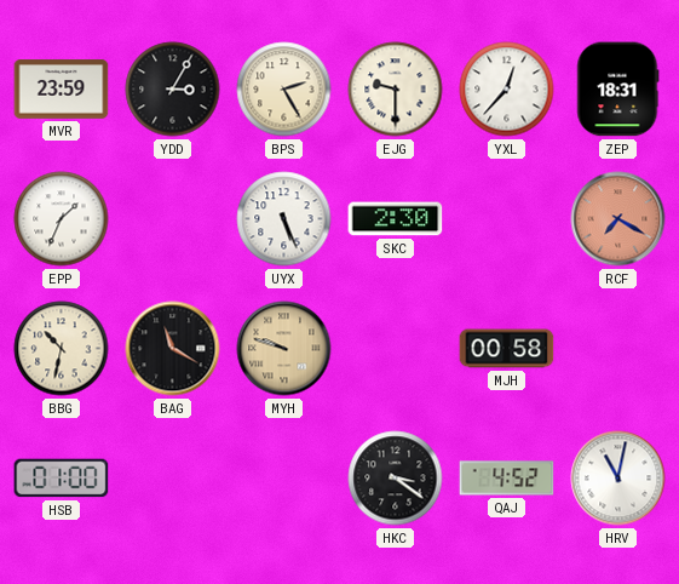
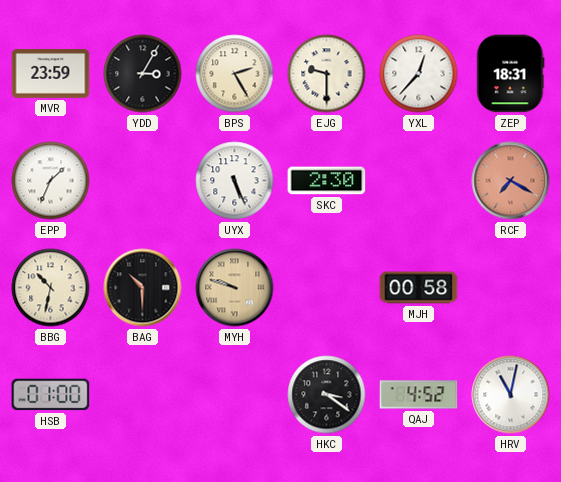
BAG: 11:20 -> 10:30
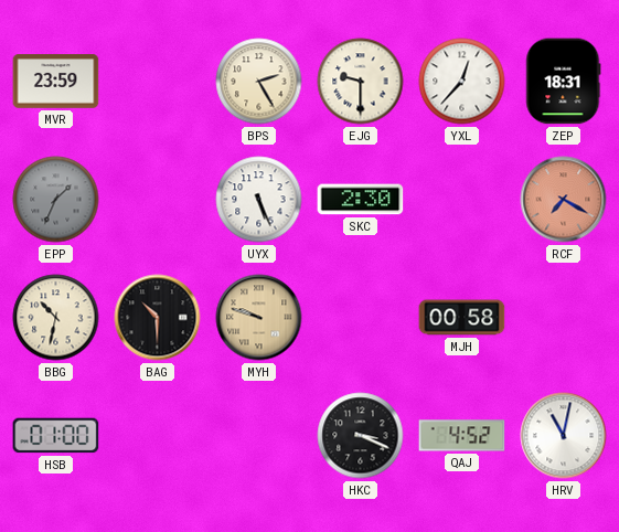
YDD: 3:05 -> none
EPP dial: white -> grey
HKC: 3:21 -> 3:19
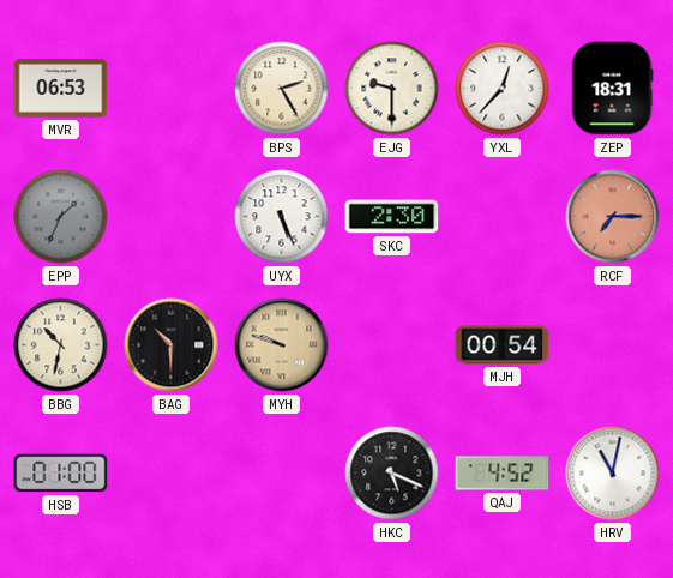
MVR: 23:59 -> 06:53
RCF: 7:20 -> 7:15
MJH: 00:58 -> 00:54
HKC: 3:19 -> 5:19
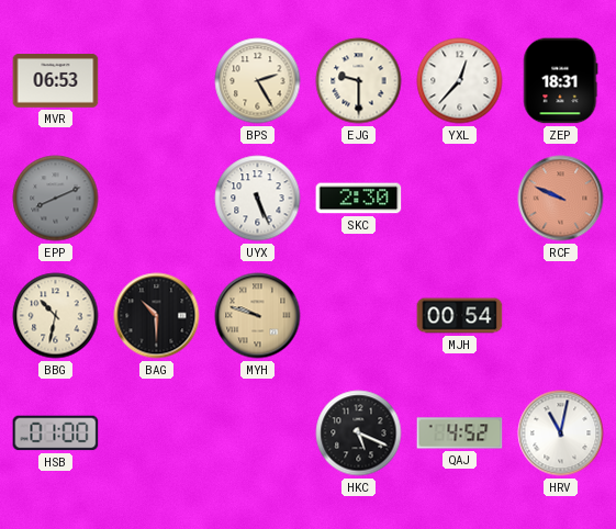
EPP: 1:34 -> 8:11
RCF: 7:15 -> 9:49
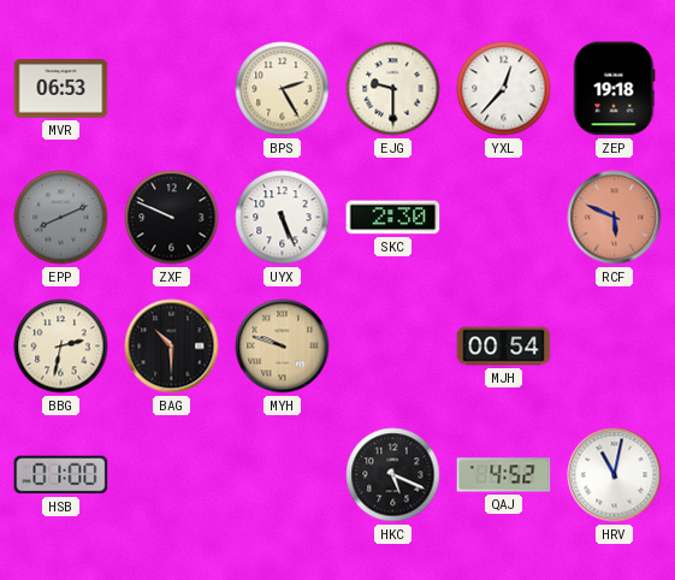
ZEP: 18:31 -> 19:18
ZXF: none -> 9:49
RCF: 9:49 -> 5:49
BBG: 10:32 -> 2:32
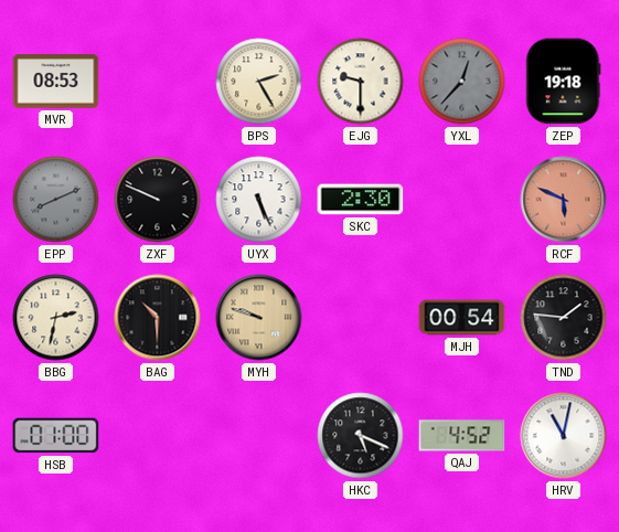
MVR: 06:53 -> 08:53
YXL dial: white -> grey
TND: none -> 1:46
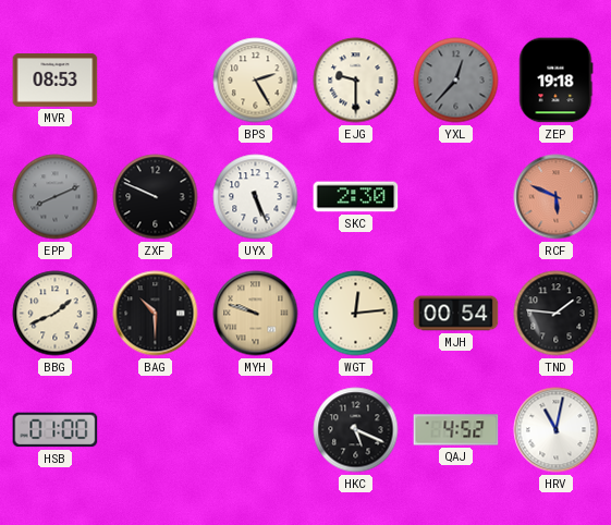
BBG: 2:32 -> 1:41
WGT: none -> 12:14
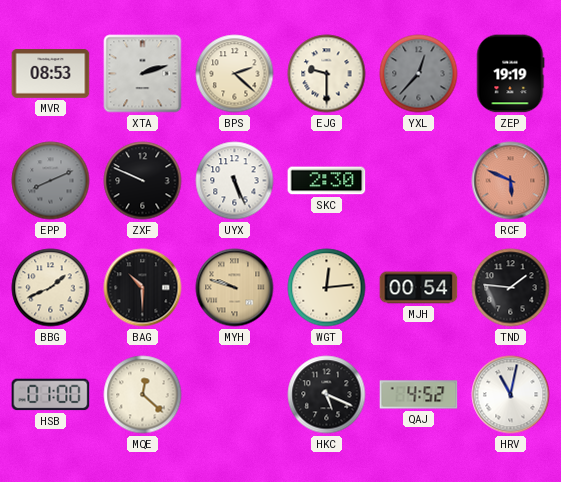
XTA: none -> 2:12
BPS: 2:25 -> 2:22
ZEP: 19:18 -> 19:19
MQE: none -> 12:22
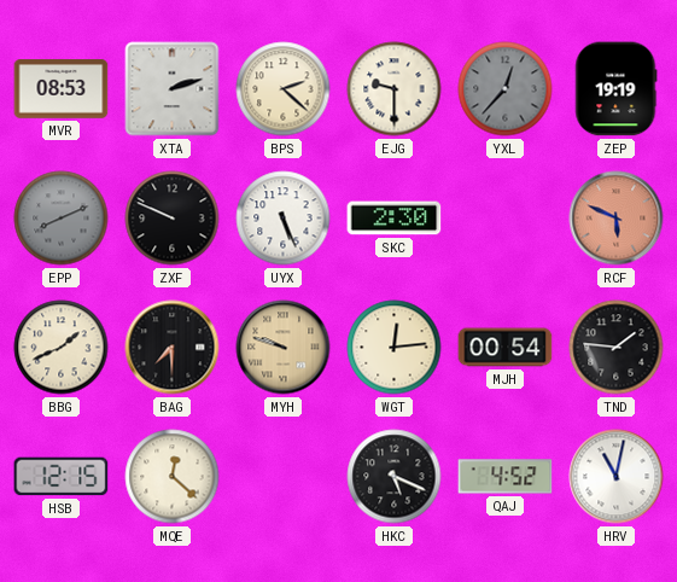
BAG: 10:30 -> 7:30
HSB: 01:00 -> 12:15
